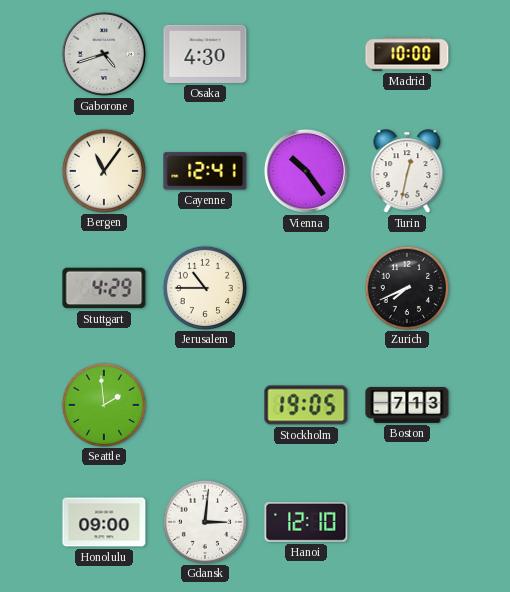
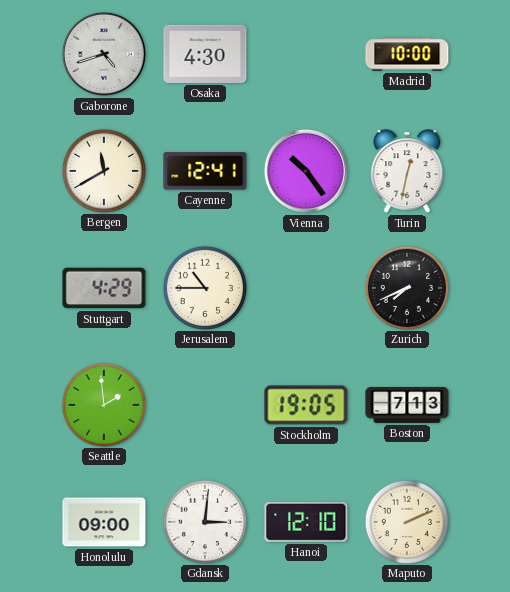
Bergen: 11:06 -> 11:40
Maputo: none -> 2:11
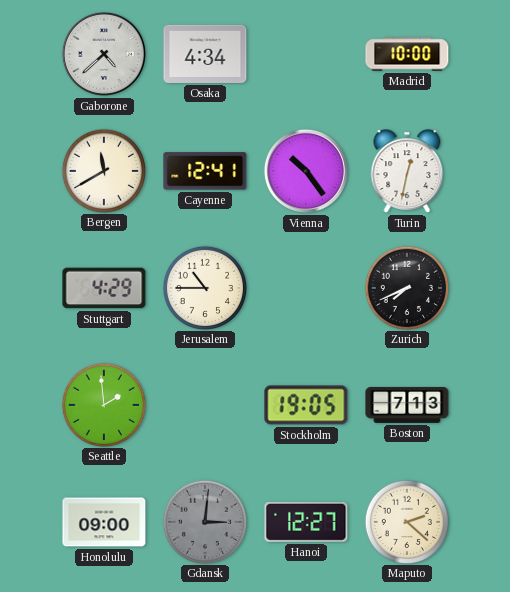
Gaborone: 4:42 -> 4:38
Osaka: 4:30 -> 4:34
Gdansk dial: white -> grey
Hanoi: 12:10 -> 12:27
Maputo: 2:11 -> 2:22
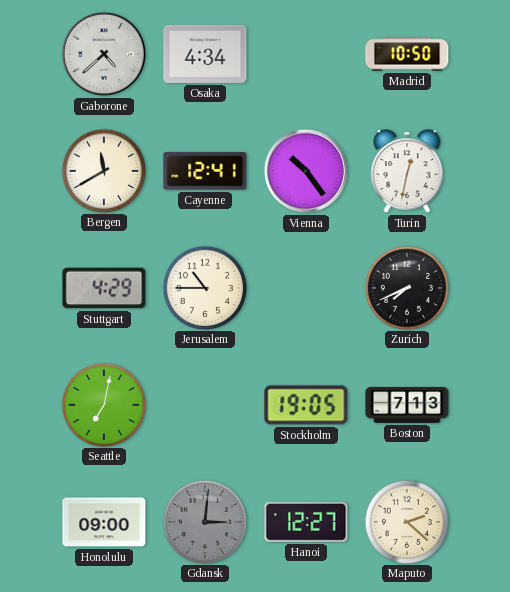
Madrid: 10:00 -> 10:50
Seattle: 1:59 -> 7:02
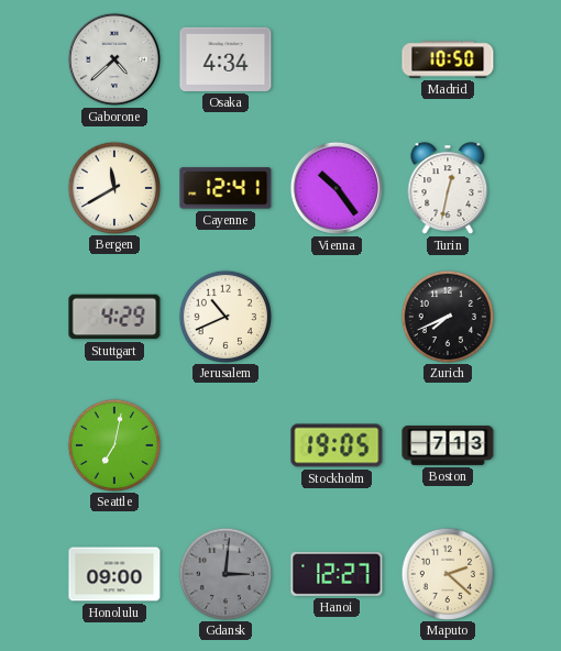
Jerusalem: 10:45 -> 10:41
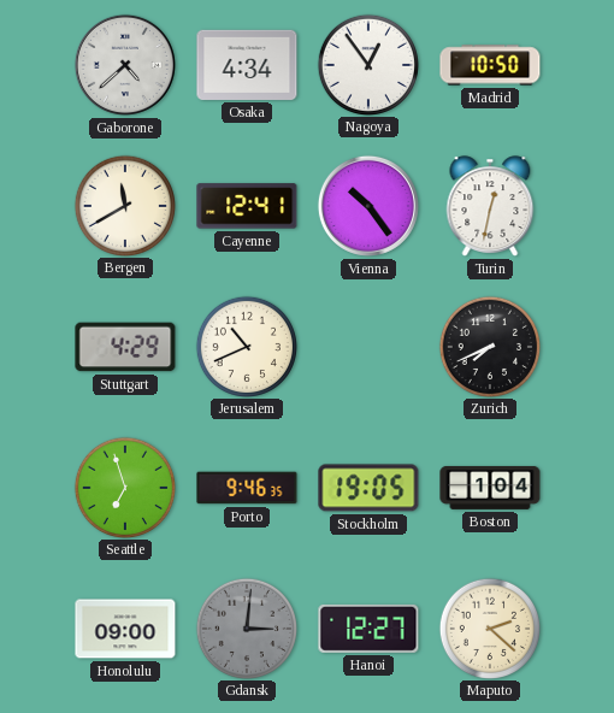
Nagoya: none -> 12:54
Seattle: 7:02 -> 6:57
Porto: none -> 9:46
Boston: 7:13 -> 1:04
